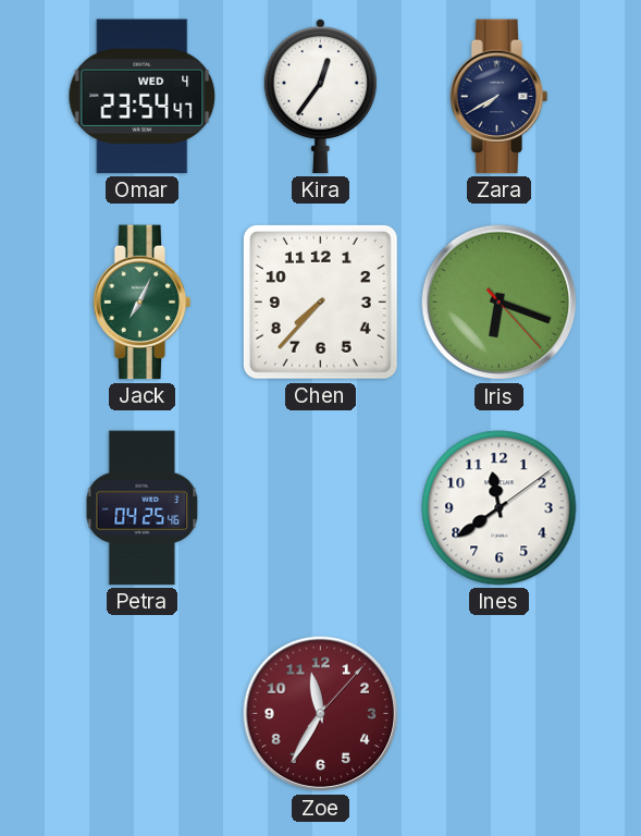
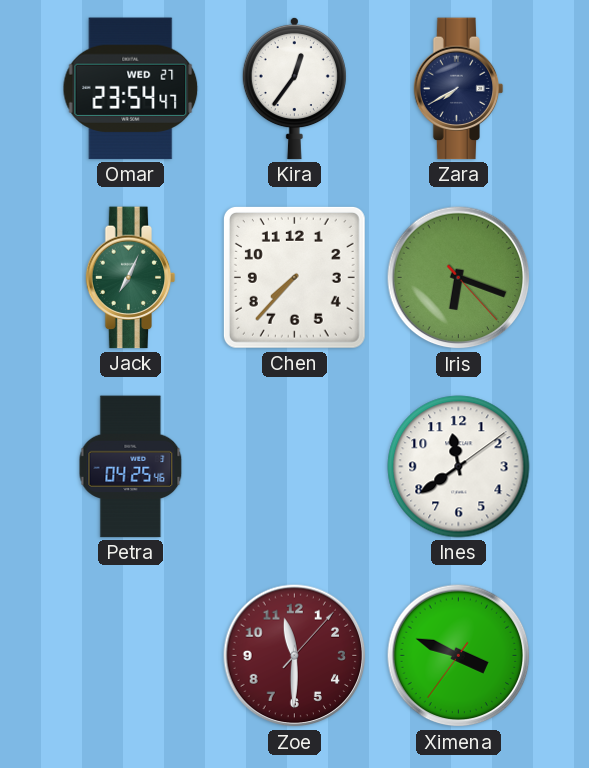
Omar date: WED 4 -> WED 27
Zoe: 11:35 -> 11:30
Ximena: none -> 3:48
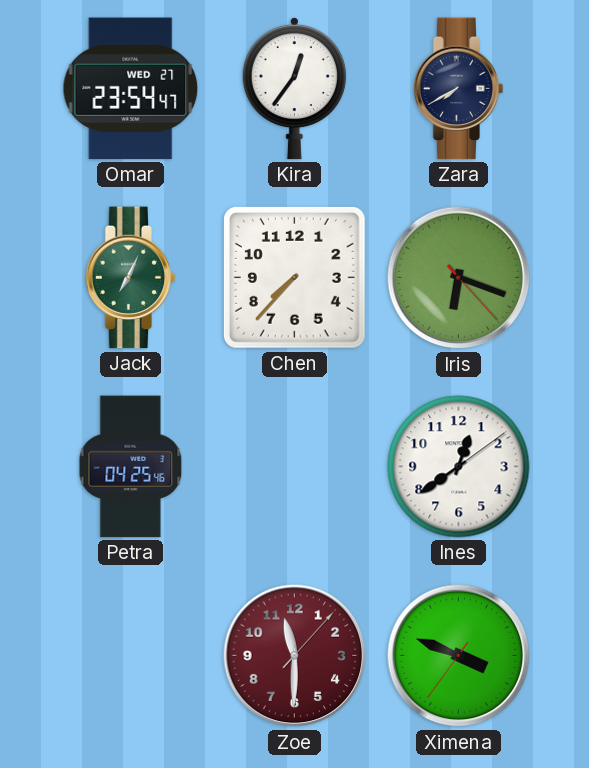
Ines: 11:39 -> 12:39
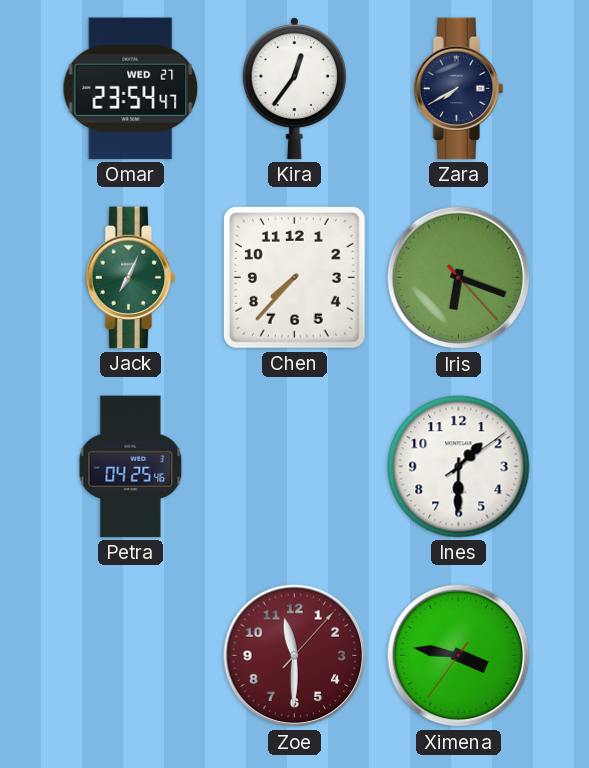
Ines: 12:39 -> 1:30
Ximena: 3:48 -> 3:46
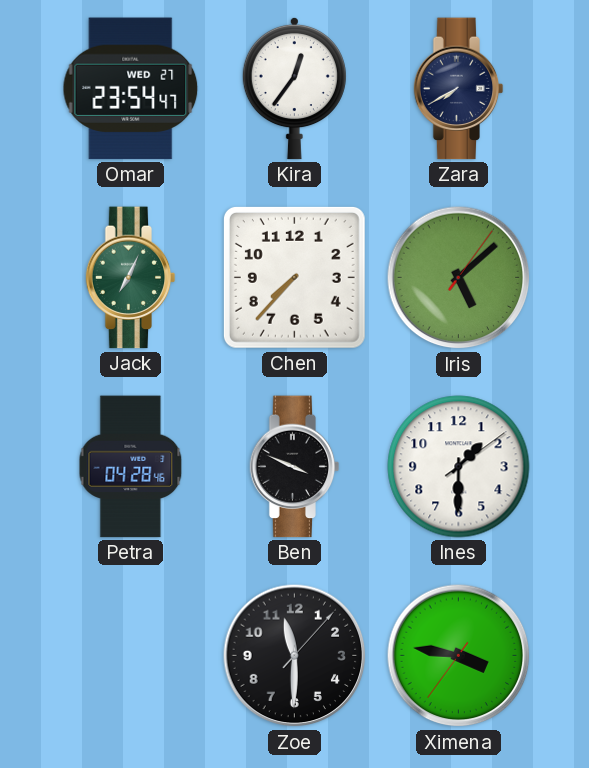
Iris: 6:18 -> 5:08
Petra: 04:25 -> 04:28
Ben: none -> 3:49
Zoe dial: burgundy -> black
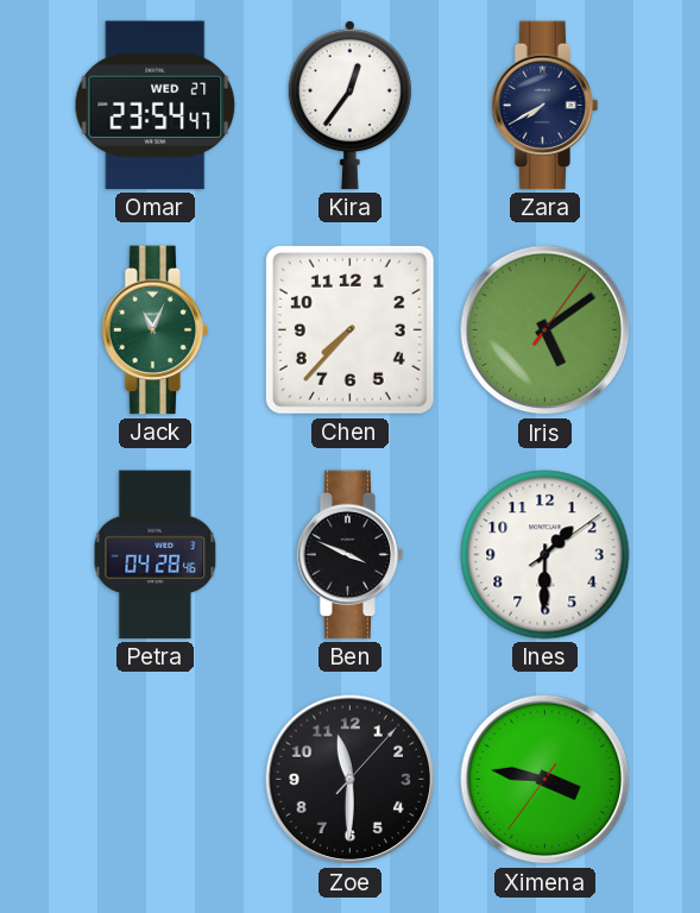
Jack: 7:04 -> 11:04
Iris: 5:08 -> 5:09
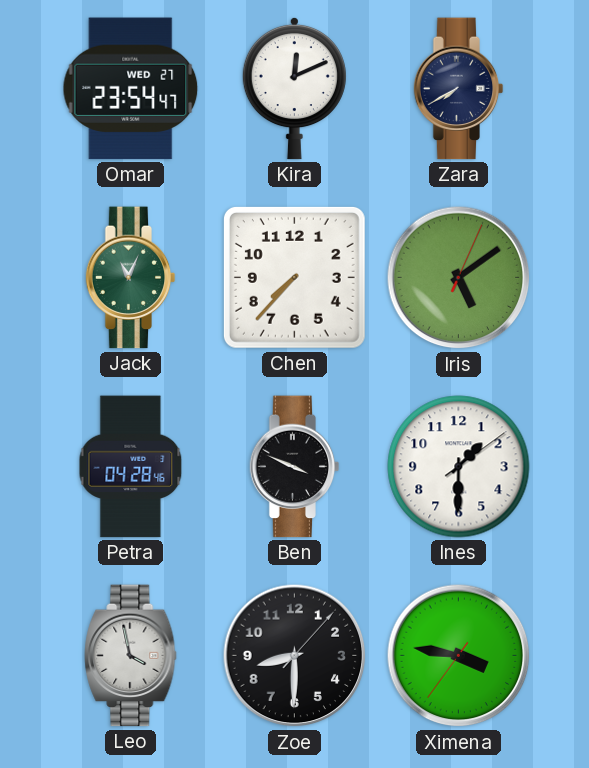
Kira: 12:36 -> 12:11
Iris: 5:09:06 -> 5:09:04
Leo: none -> 3:58
Zoe: 11:30 -> 8:30
